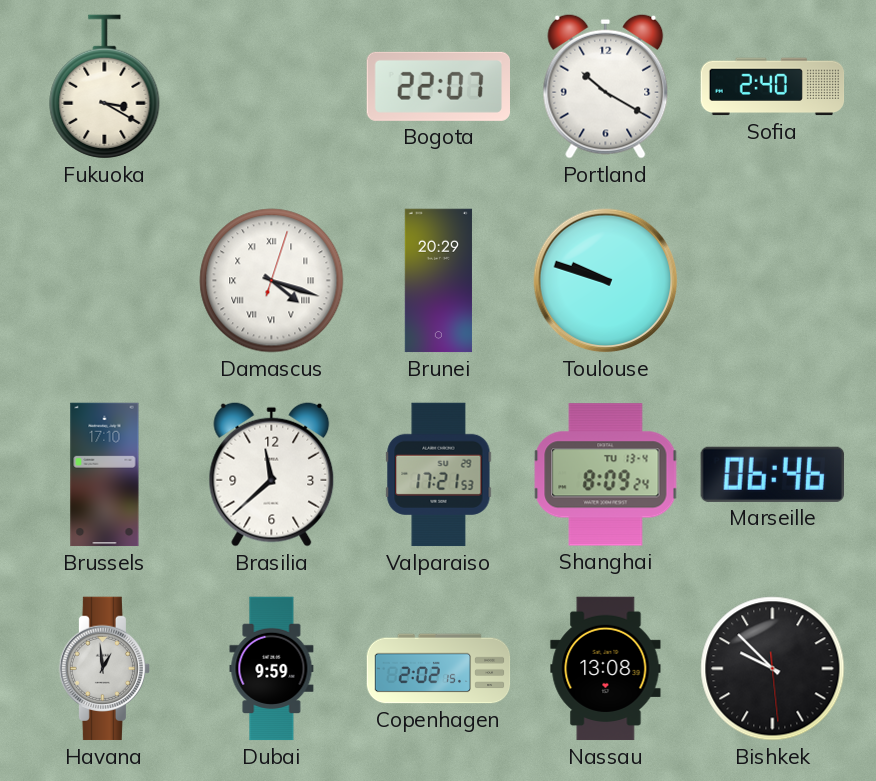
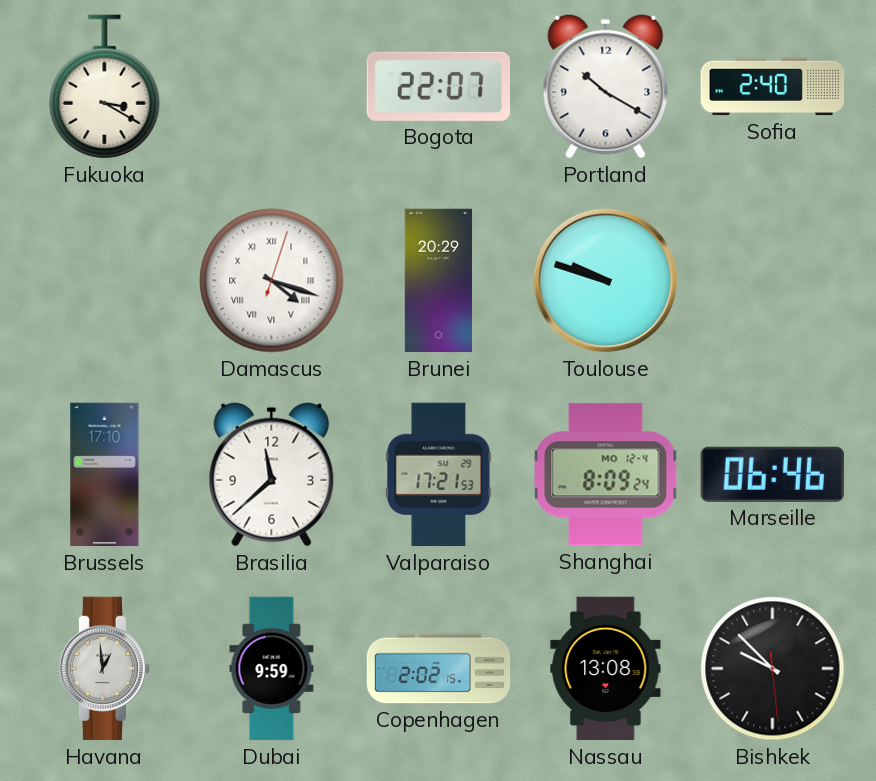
Shanghai date: TU 13-4 -> MO 12-4
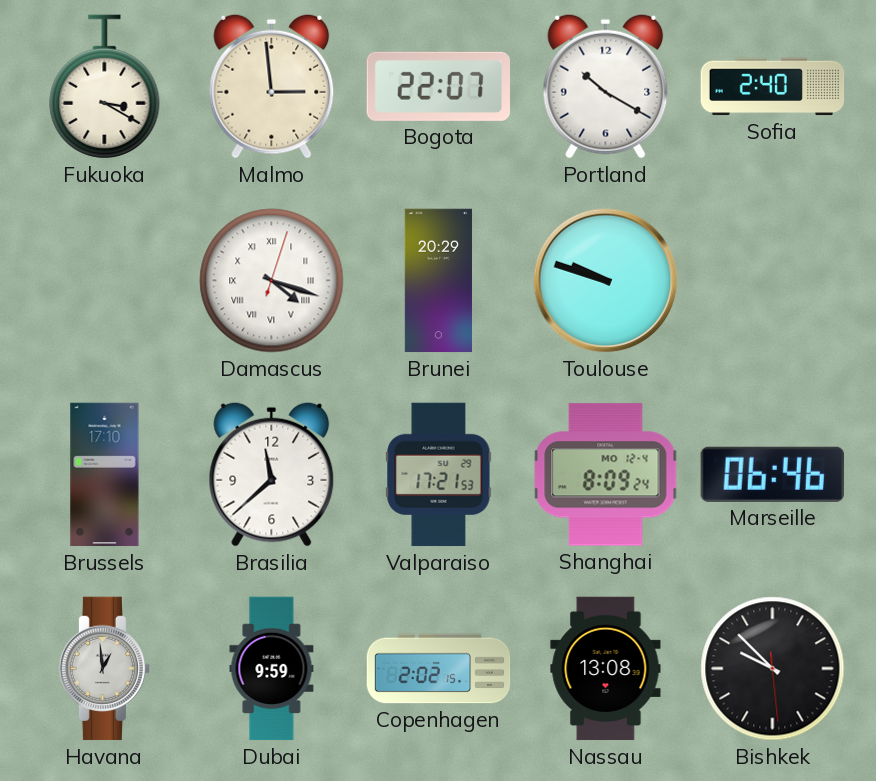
Malmo: none -> 2:59
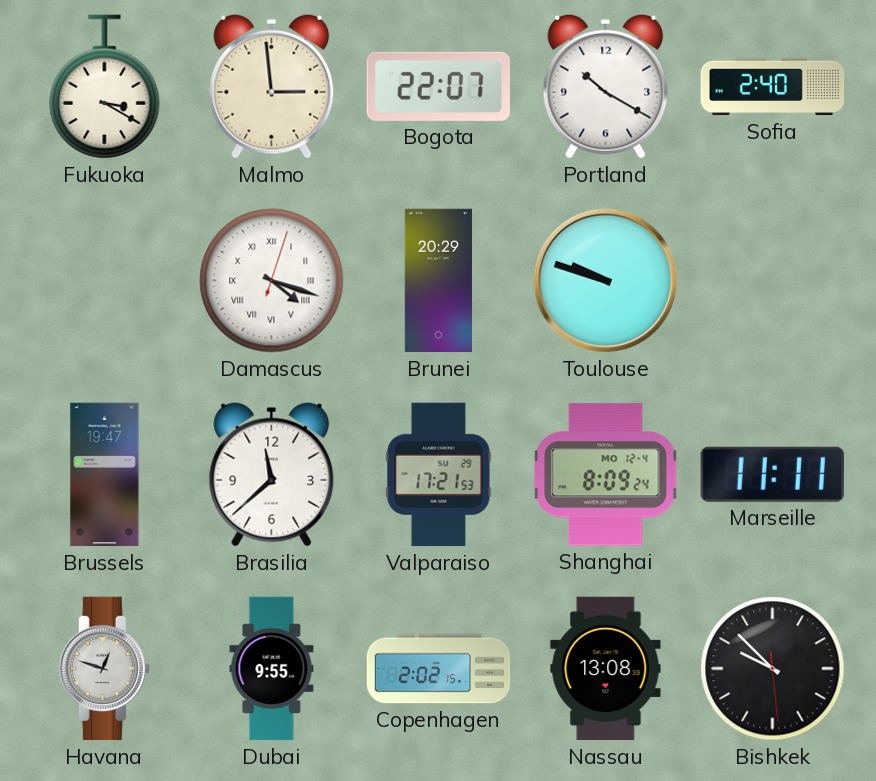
Brussels: 17:10 -> 19:47
Marseille: 06:46 -> 11:11
Havana: 12:59 -> 12:48
Dubai: 9:59 -> 9:55
